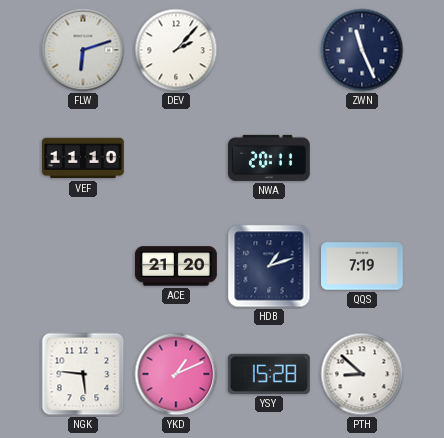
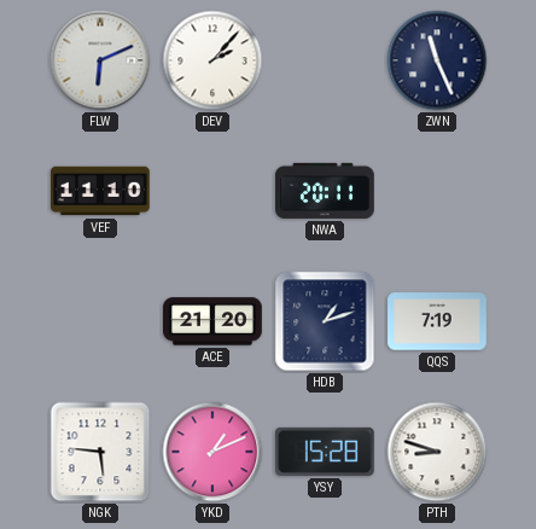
FLW: 6:12 -> 6:11
PTH: 8:52 -> 8:48
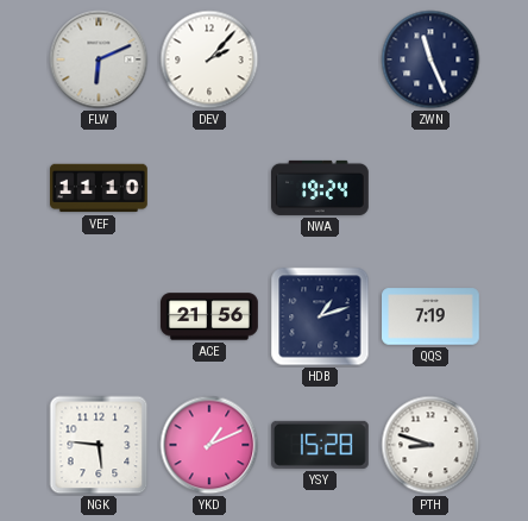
NWA: 20:11 -> 19:24
ACE: 21:20 -> 21:56
